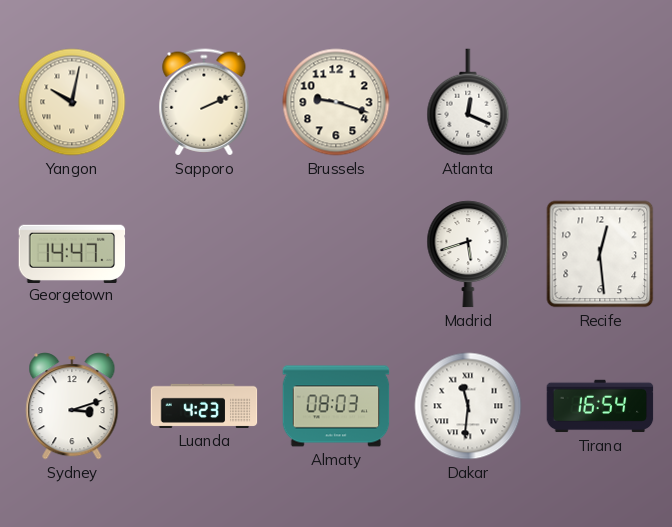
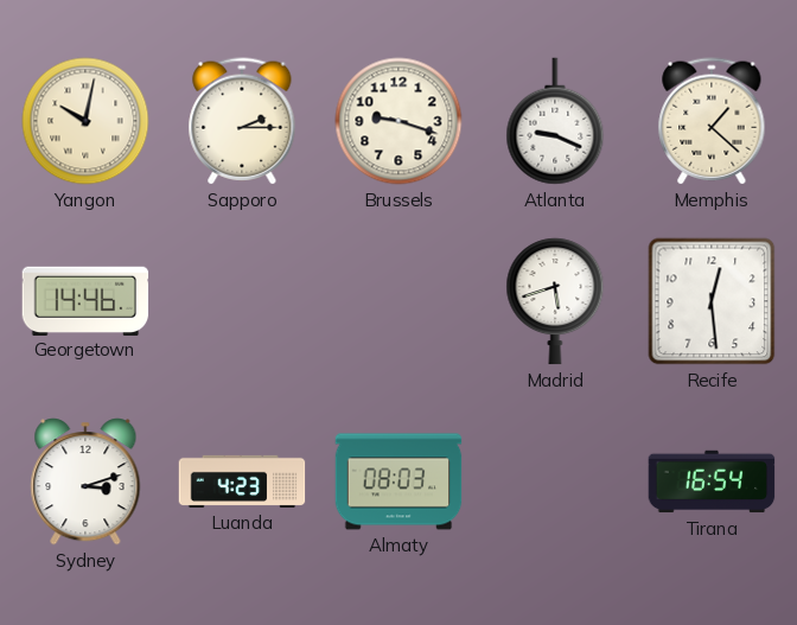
Sapporo: 2:11 -> 2:15
Atlanta: 12:19 -> 9:19
Memphis: none -> 1:22
Georgetown: 14:47 -> 14:46
Dakar: 11:31 -> none
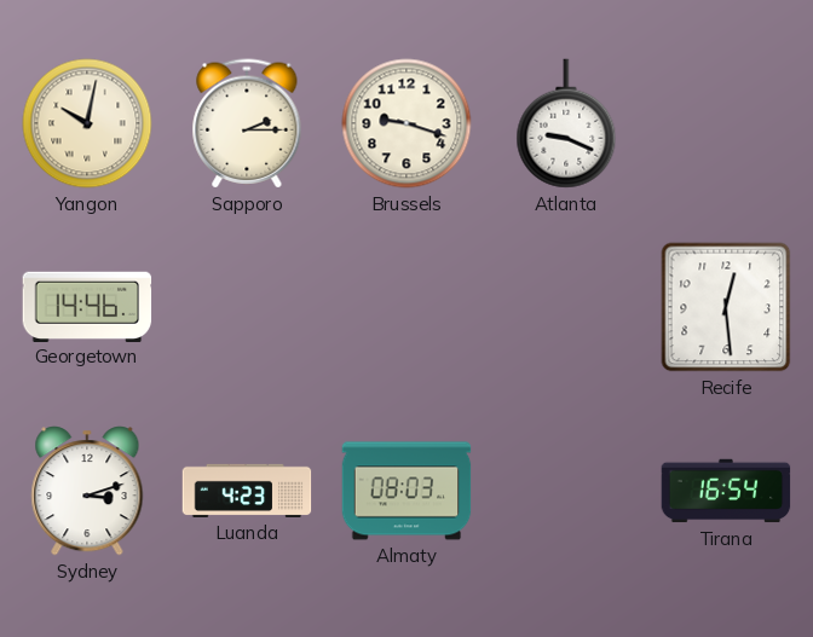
Memphis: 1:22 -> none
Madrid: 5:42 -> none
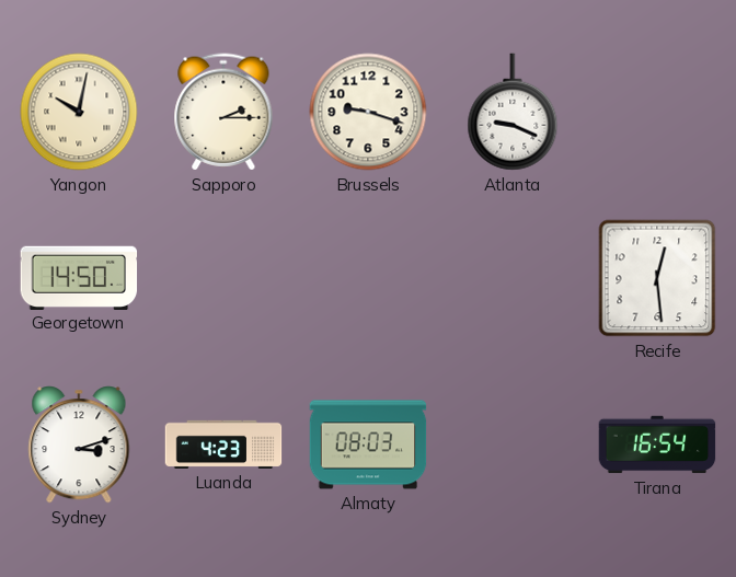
Georgetown: 14:46 -> 14:50
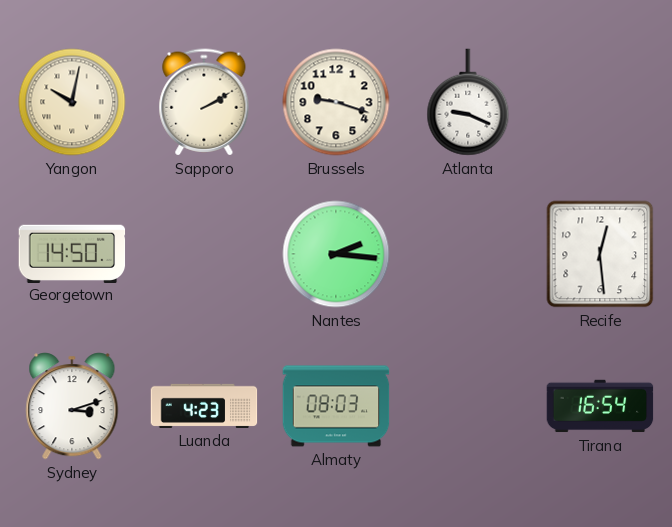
Sapporo: 2:15 -> 2:10
Nantes: none -> 2:16
